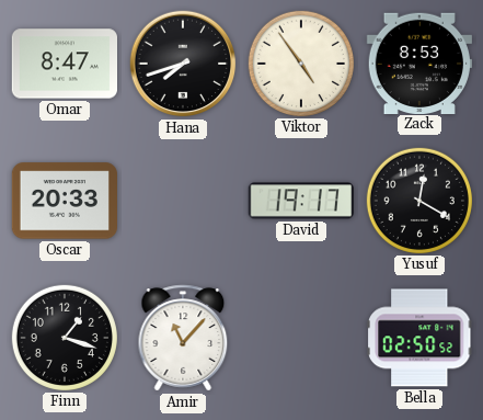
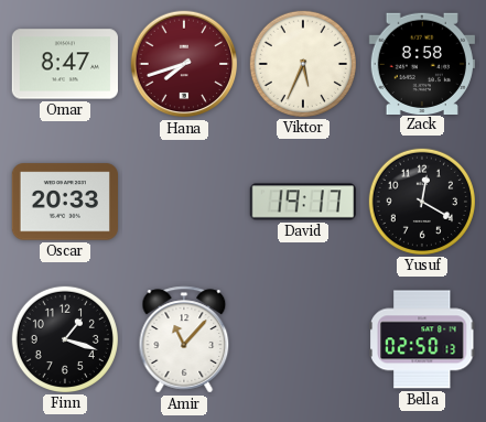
Hana dial: black -> burgundy
Viktor: 4:54 -> 5:34
Zack: 8:53 -> 8:58
Bella: 02:50:52 -> 02:50:13
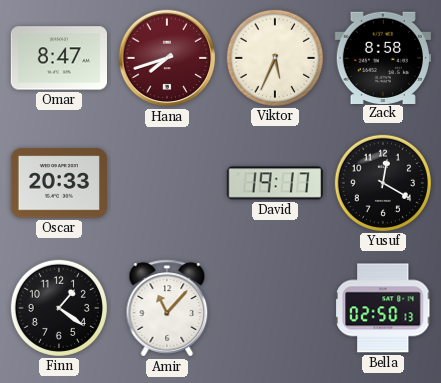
Finn: 1:18 -> 1:21
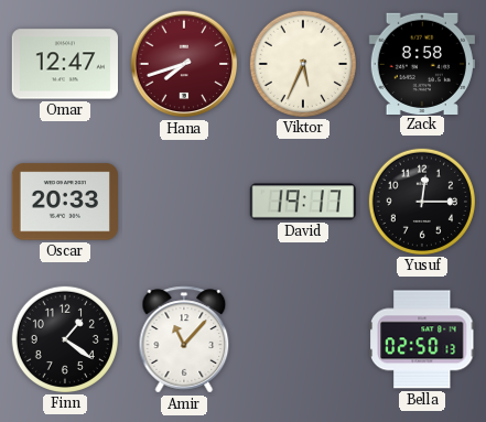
Omar: 8:47 -> 12:47
Yusuf: 12:20 -> 12:15
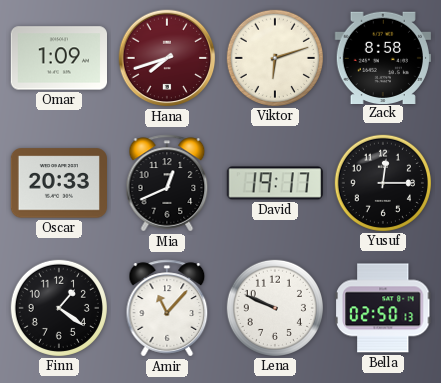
Omar: 12:47 -> 1:09
Viktor: 5:34 -> 6:12
Mia: none -> 12:41
Lena: none -> 9:49
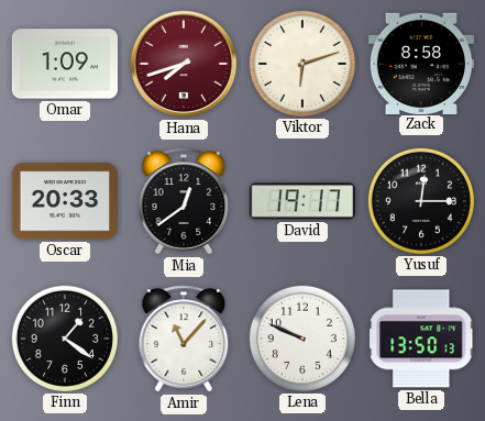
Mia: 12:41 -> 12:39
Bella: 02:50 -> 13:50
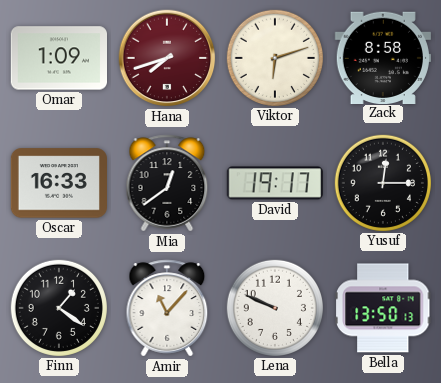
Oscar: 20:33 -> 16:33
